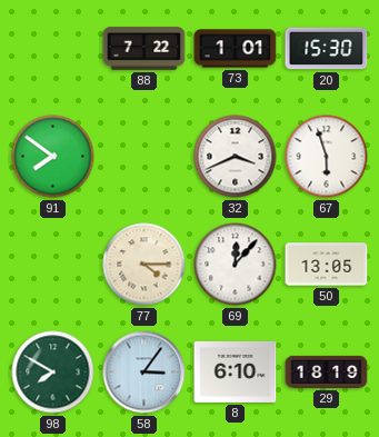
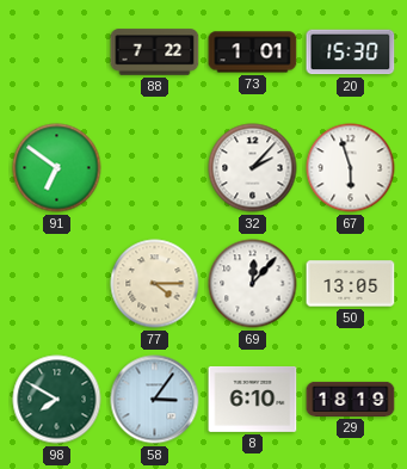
91: 7:51 -> 6:51
32: 3:41 -> 2:07
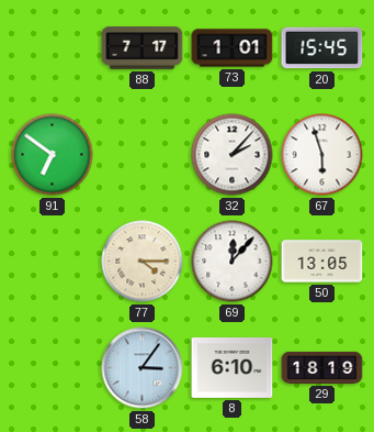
88: 7:22 -> 7:17
20: 15:30 -> 15:45
98: 7:50 -> none
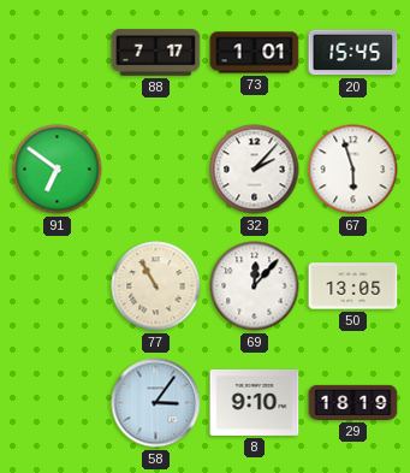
77: 4:15 -> 10:55
8: 6:10 -> 9:10
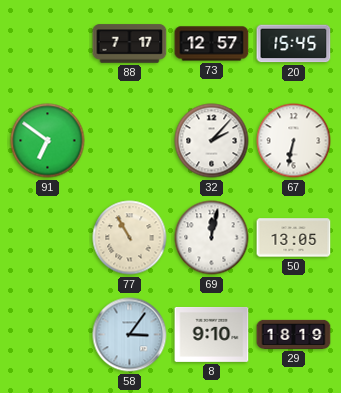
73: 1:01 -> 12:57
67: 5:57 -> 6:32
69: 12:07 -> 12:02
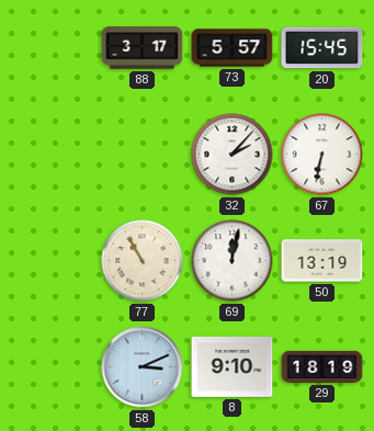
88: 7:17 -> 3:17
73: 12:57 -> 5:57
91: 6:51 -> none
50: 13:05 -> 13:19
58: 3:06 -> 3:11
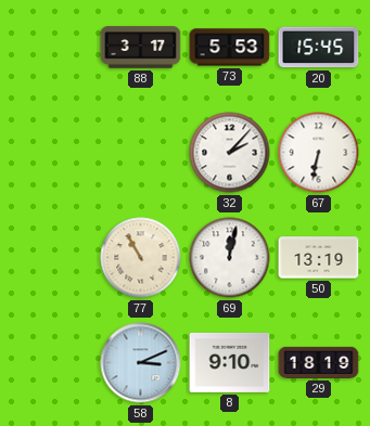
73: 5:57 -> 5:53
